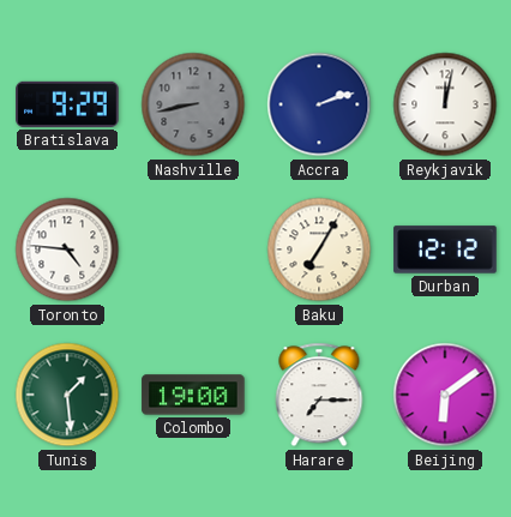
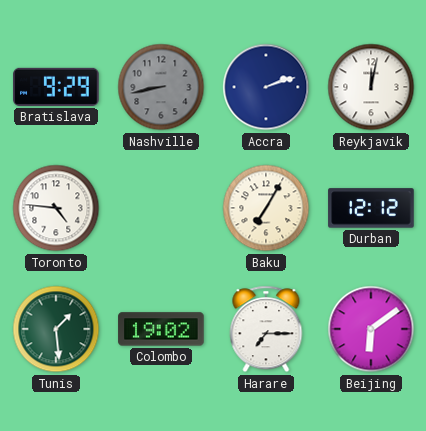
Colombo: 19:00 -> 19:02
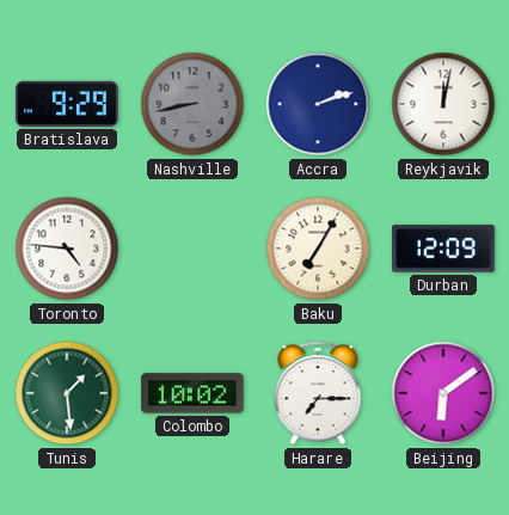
Durban: 12:12 -> 12:09
Colombo: 19:02 -> 10:02
